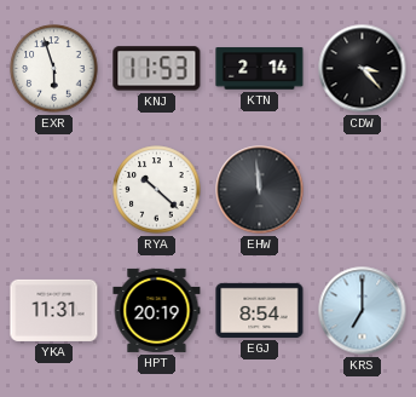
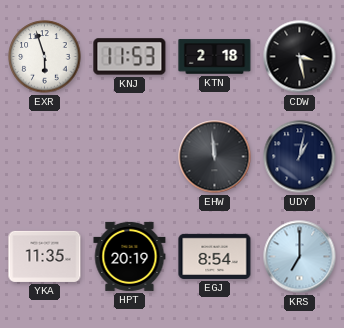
KTN: 2:14 -> 2:18
CDW: 3:23 -> 3:28
RYA: 10:22 -> none
UDY: none -> 1:02
YKA: 11:31 -> 11:35
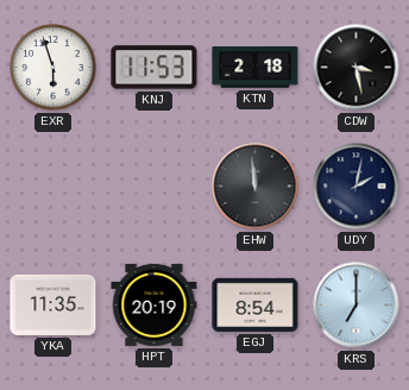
UDY: 1:02 -> 2:02
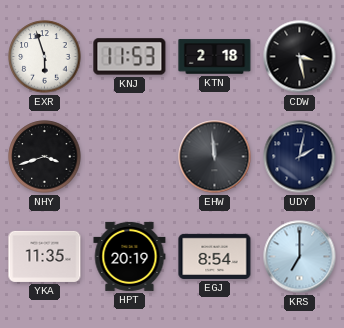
NHY: none -> 3:42
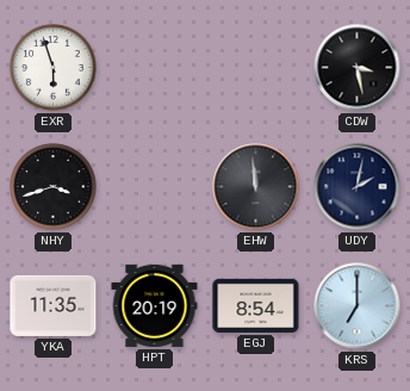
KNJ: 11:53 -> none
KTN: 2:18 -> none
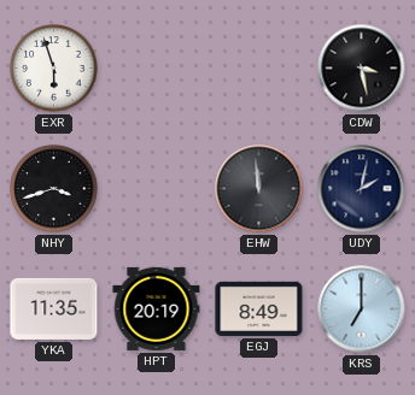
EGJ: 8:54 -> 8:49
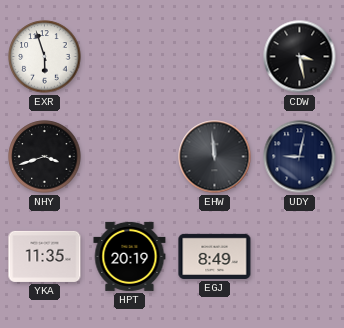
UDY: 2:02 -> 9:02
KRS: 7:00 -> none
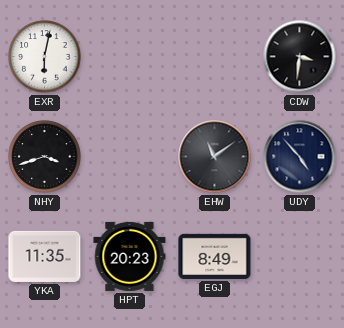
EXR: 5:57 -> 6:02
CDW: 3:28 -> 3:31
EHW: 11:59 -> 11:09
UDY: 9:02 -> 4:53
HPT: 20:19 -> 20:23
